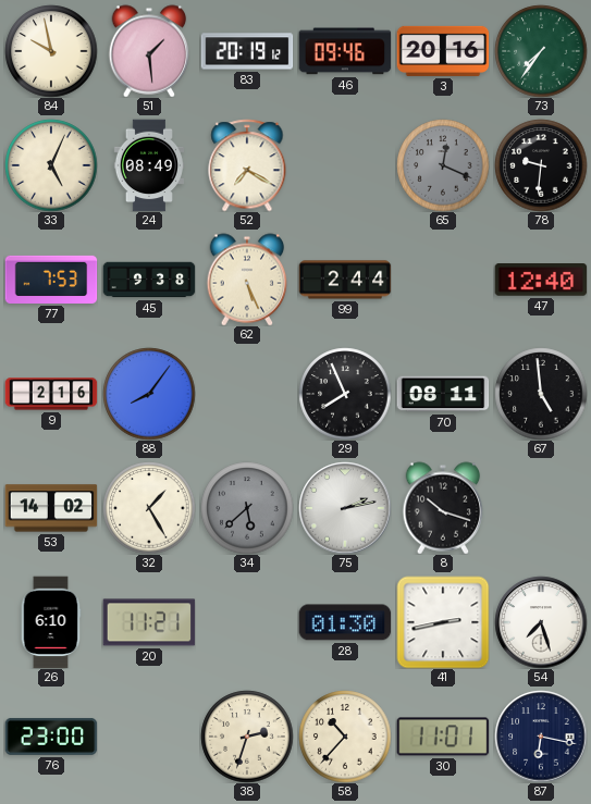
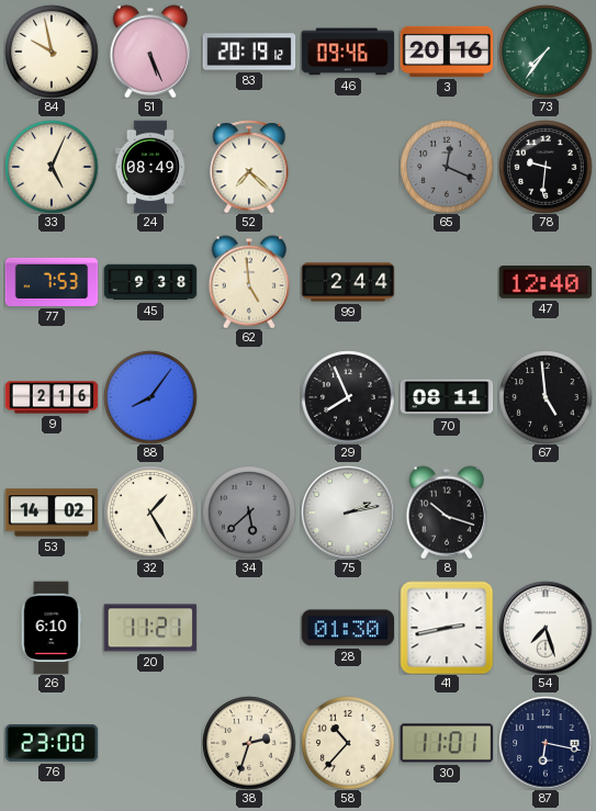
51: 1:29 -> 5:26
52: 7:20 -> 7:22
62: 5:26 -> 4:59
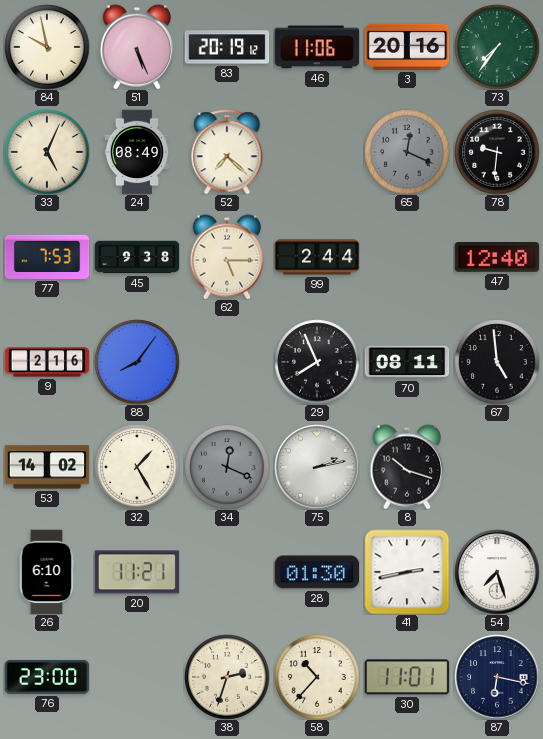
46: 09:46 -> 11:06
62: 4:59 -> 5:15
34: 5:38 -> 12:19
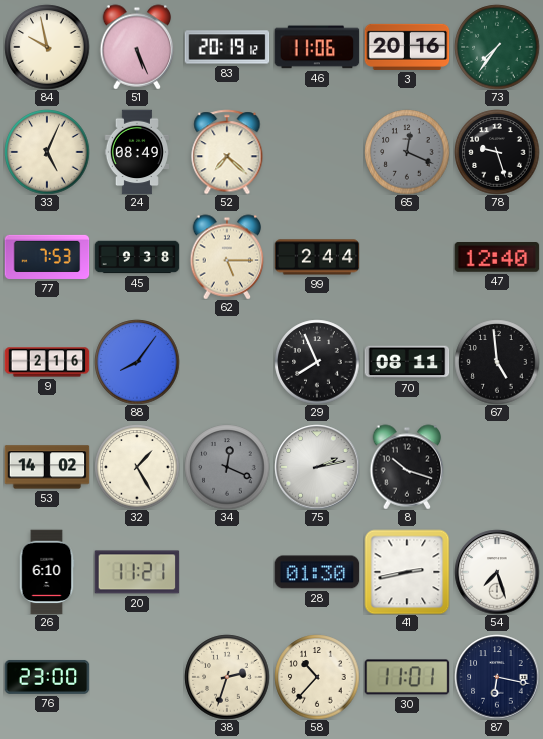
78: 9:31 -> 9:27
